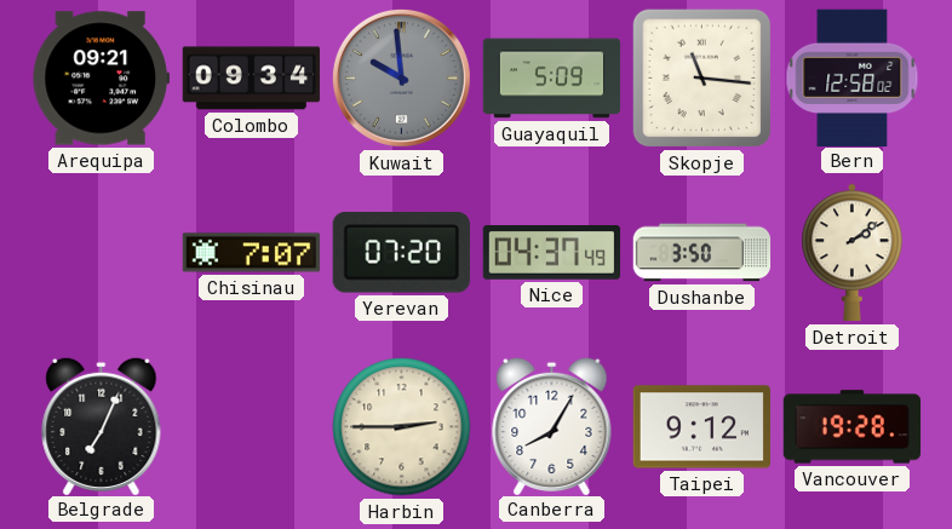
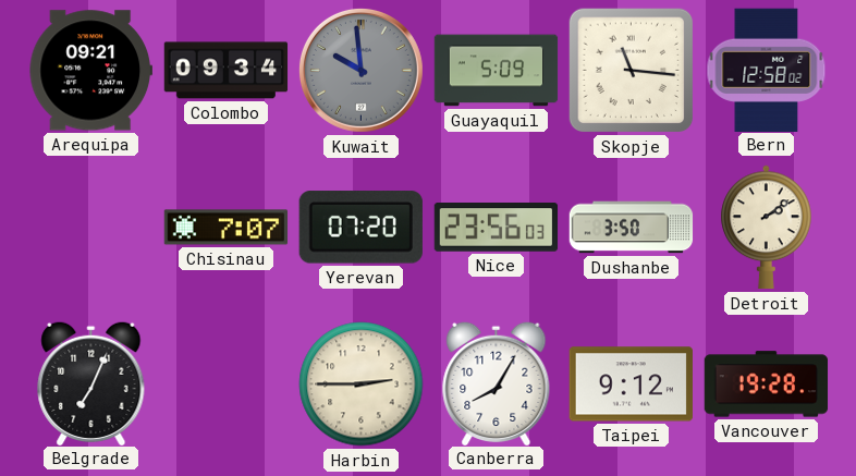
Nice: 04:37 -> 23:56
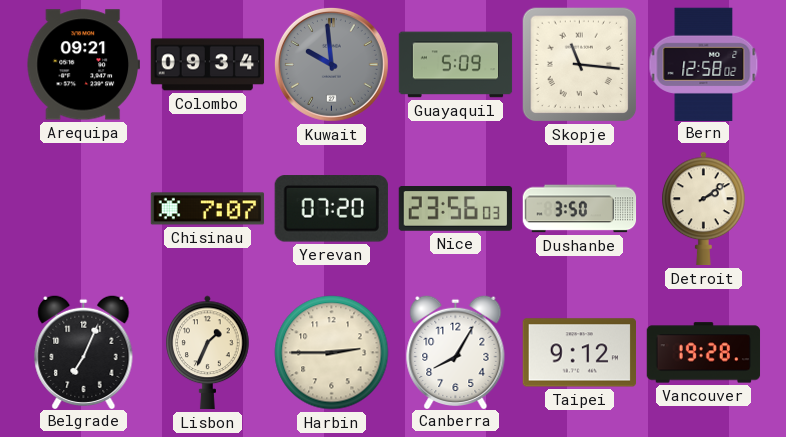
Lisbon: none -> 1:34
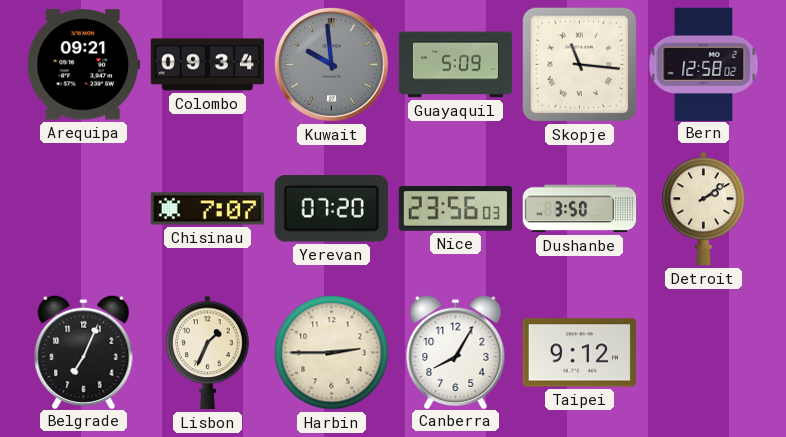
Vancouver: 19:28 -> none
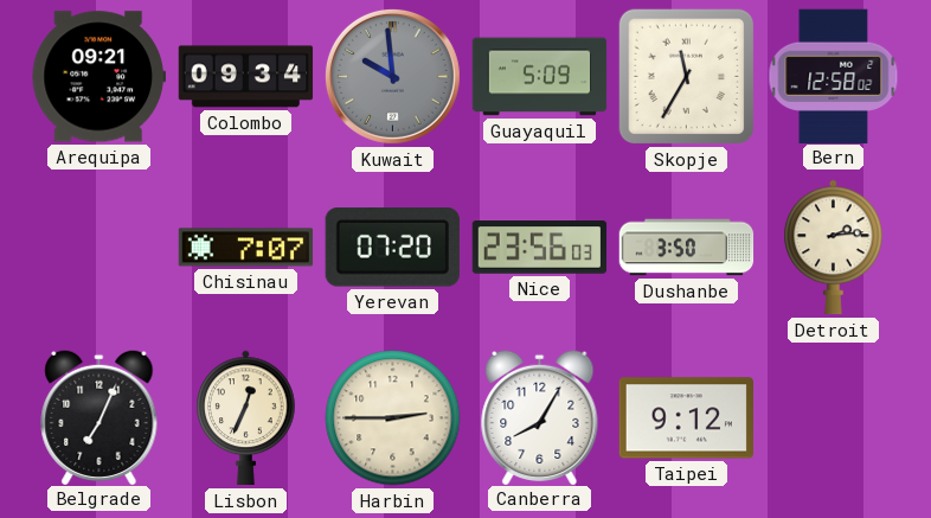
Skopje: 11:16 -> 11:35
Detroit: 2:09 -> 2:14
Lisbon: 1:34 -> 12:34
